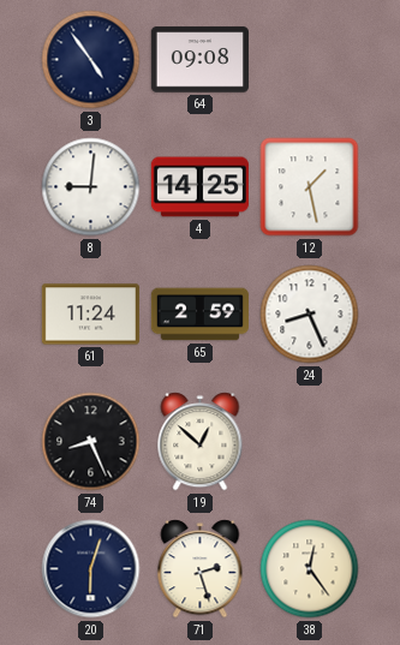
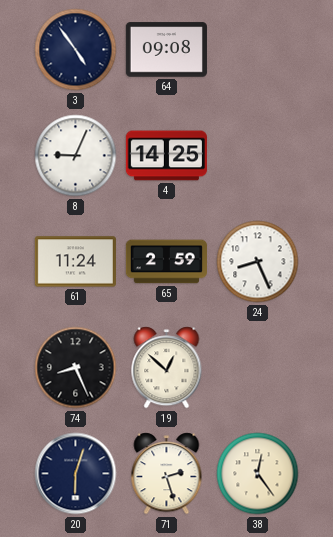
8: 9:01 -> 9:04
12: 1:28 -> none
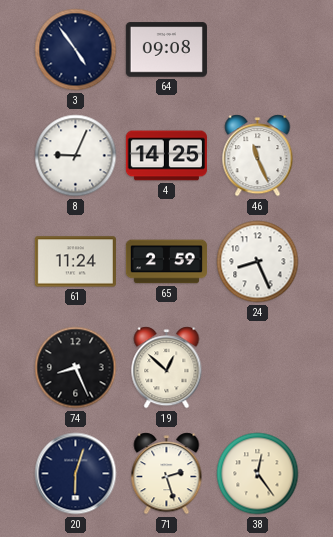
46: none -> 11:26
